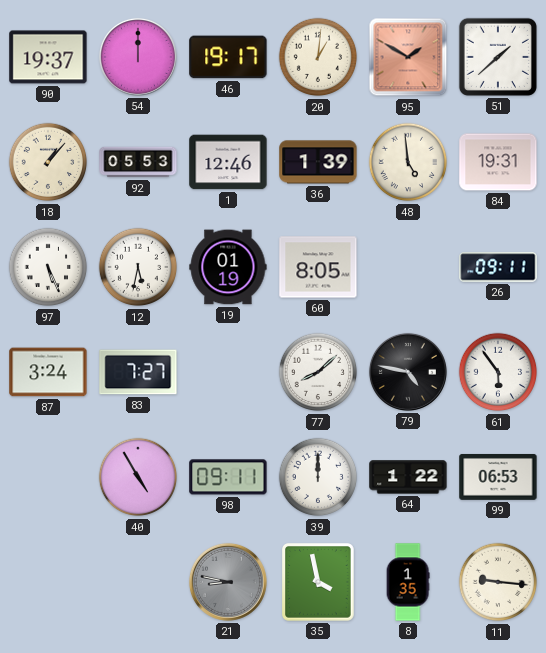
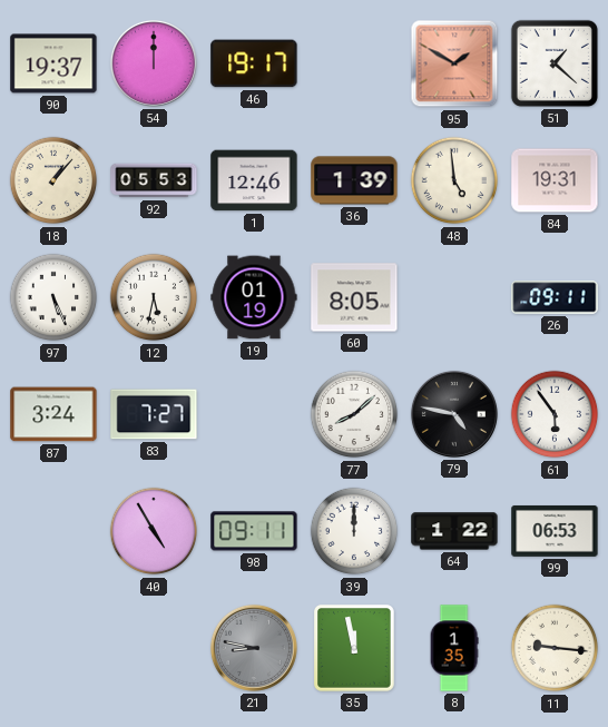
20: 1:01 -> none
51: 1:38 -> 1:22
35: 3:58 -> 11:58
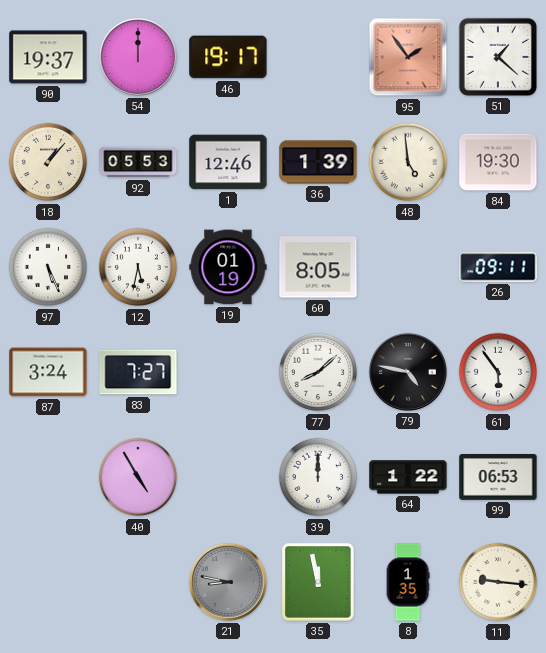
95: 1:50 -> 1:54
84: 19:31 -> 19:30
98: 09:11 -> none
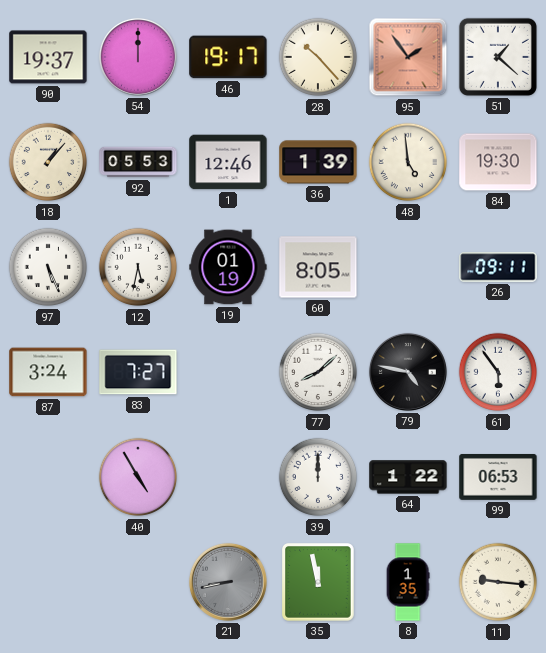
28: none -> 10:23
21: 8:47 -> 8:43
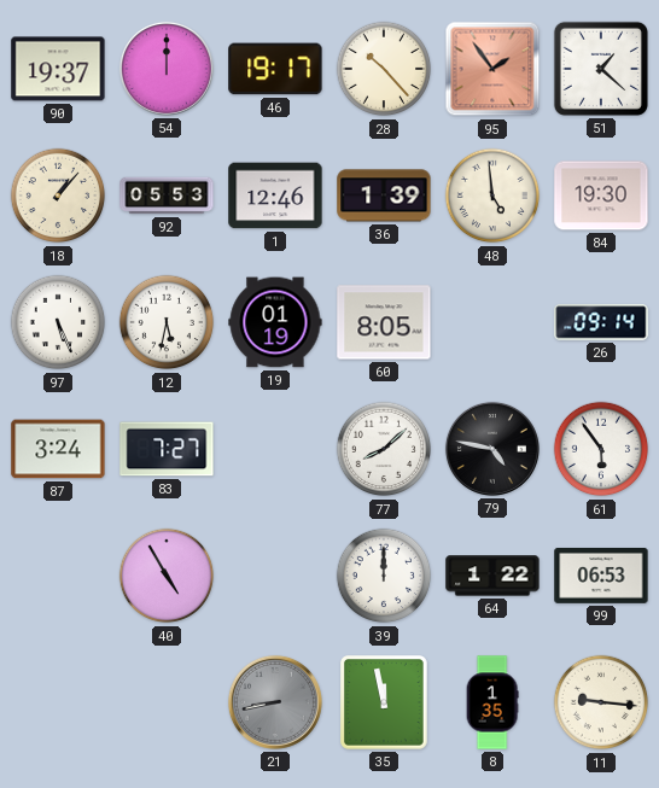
26: 09:11 -> 09:14
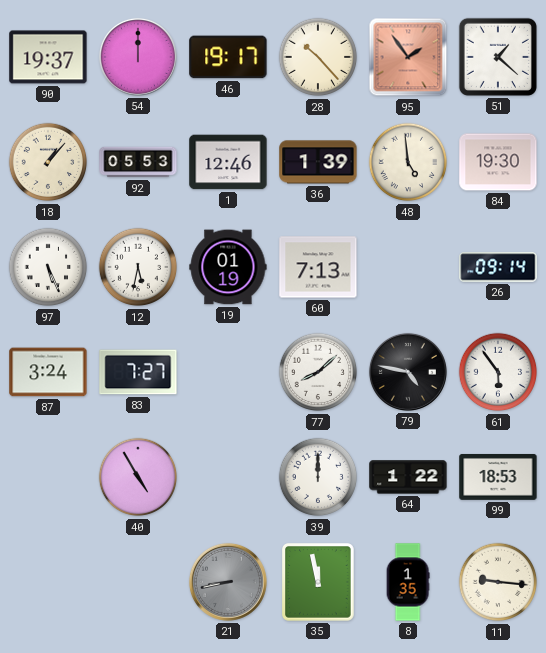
60: 8:05 -> 7:13
99: 06:53 -> 18:53
